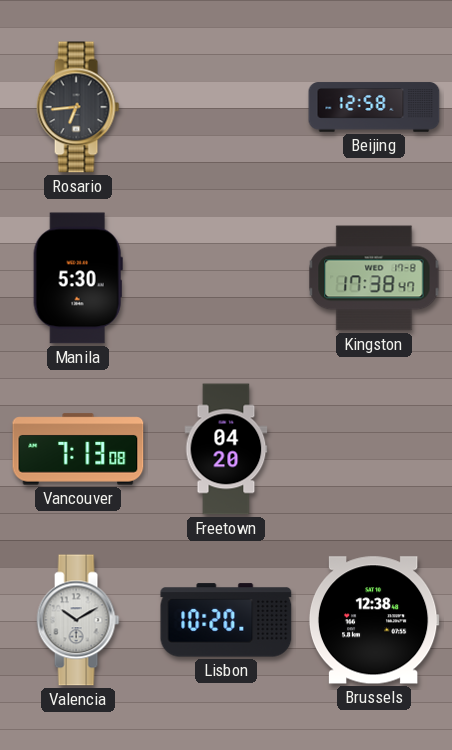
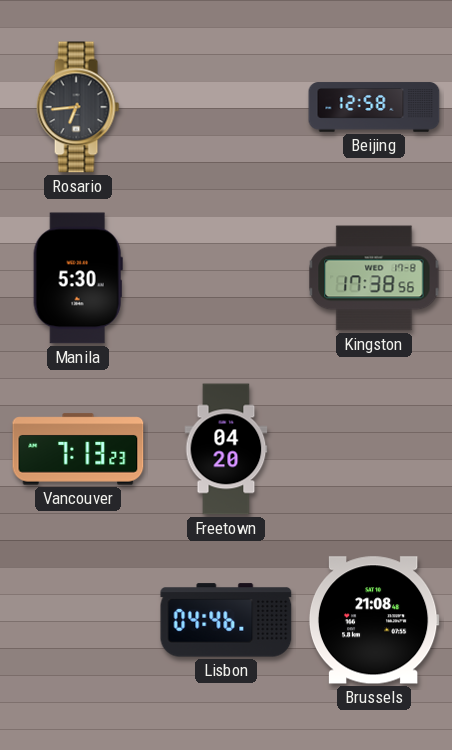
Kingston: 17:38:47 -> 17:38:56
Vancouver: 7:13:08 -> 7:13:23
Valencia: 10:10 -> none
Lisbon: 10:20 -> 04:46
Brussels: 12:38 -> 21:08
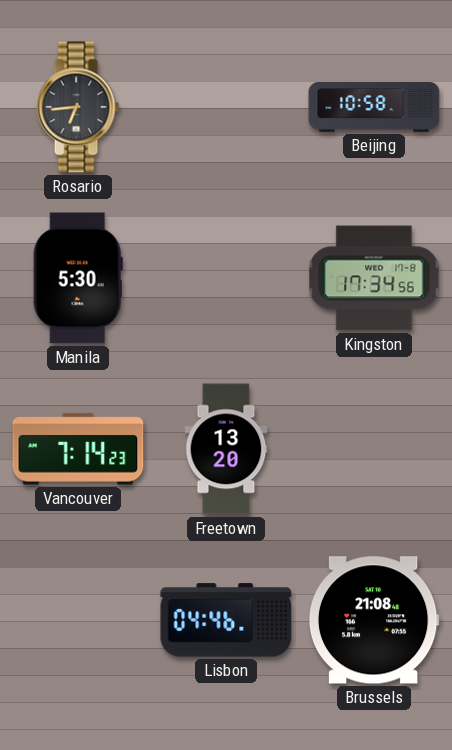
Beijing: 12:58 -> 10:58
Kingston: 17:38 -> 17:34
Vancouver: 7:13 -> 7:14
Freetown: 04:20 -> 13:20
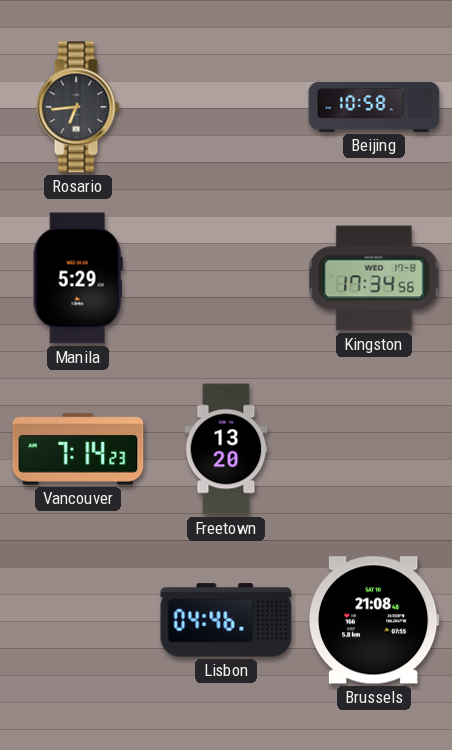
Manila: 5:30 -> 5:29
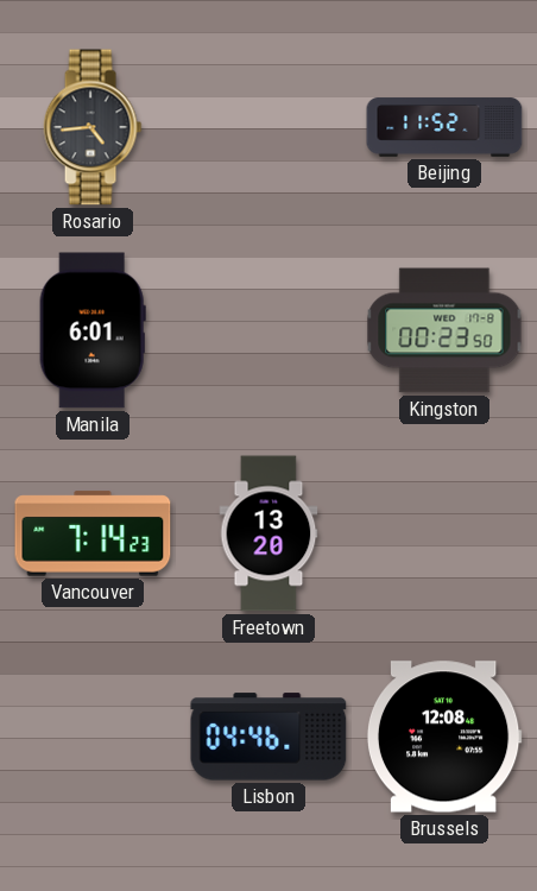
Rosario: 6:44 -> 4:44
Beijing: 10:58 -> 11:52
Manila: 5:29 -> 6:01
Kingston: 17:34 -> 00:23
Brussels: 21:08 -> 12:08
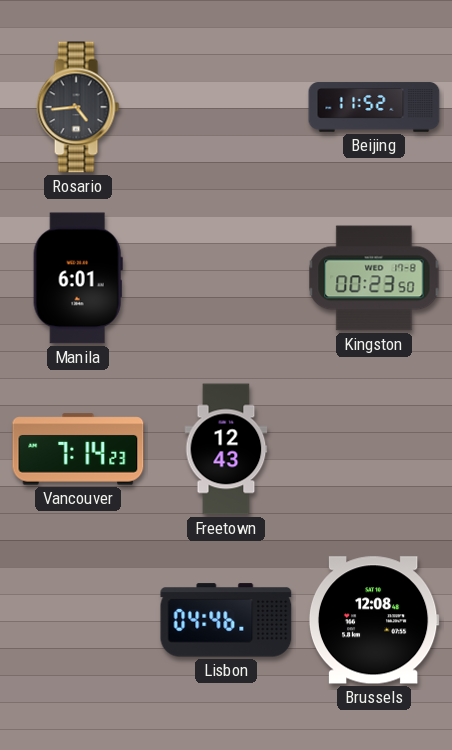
Freetown: 13:20 -> 12:43
